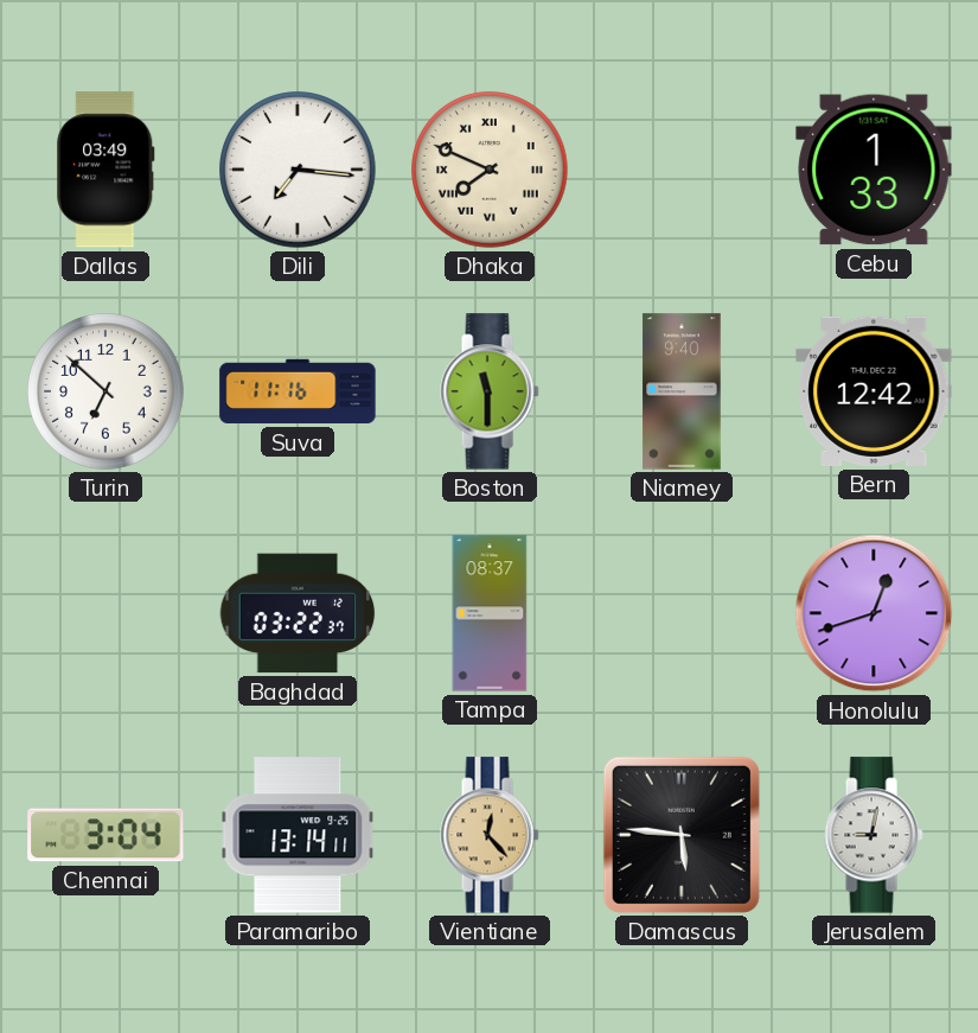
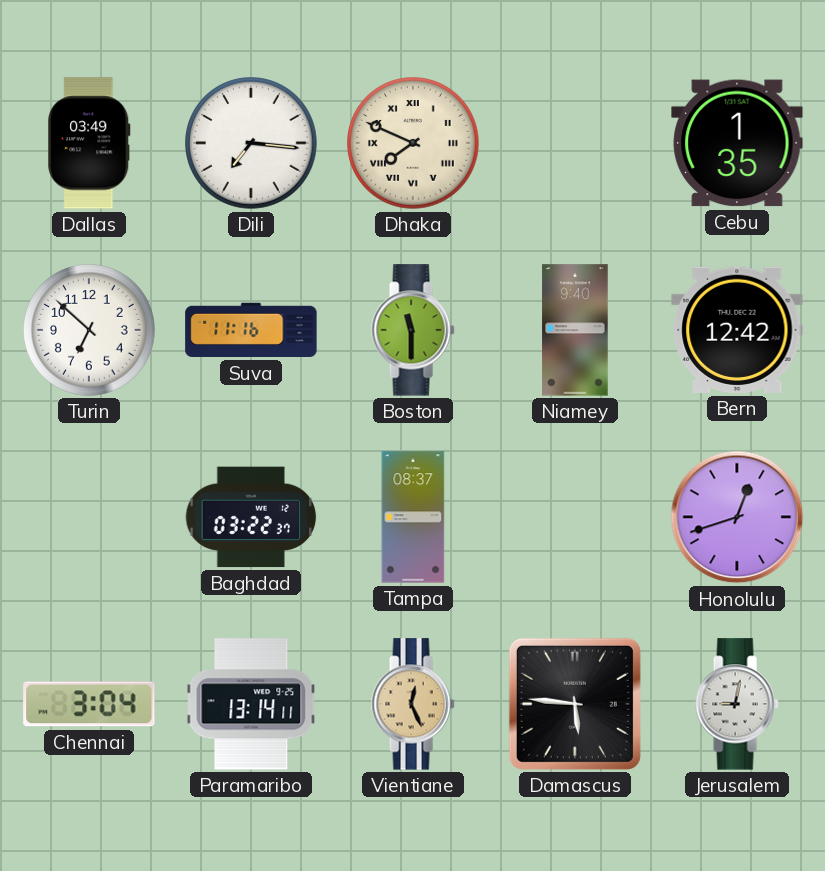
Cebu: 1:33 -> 1:35
Vientiane: 12:23 -> 12:26
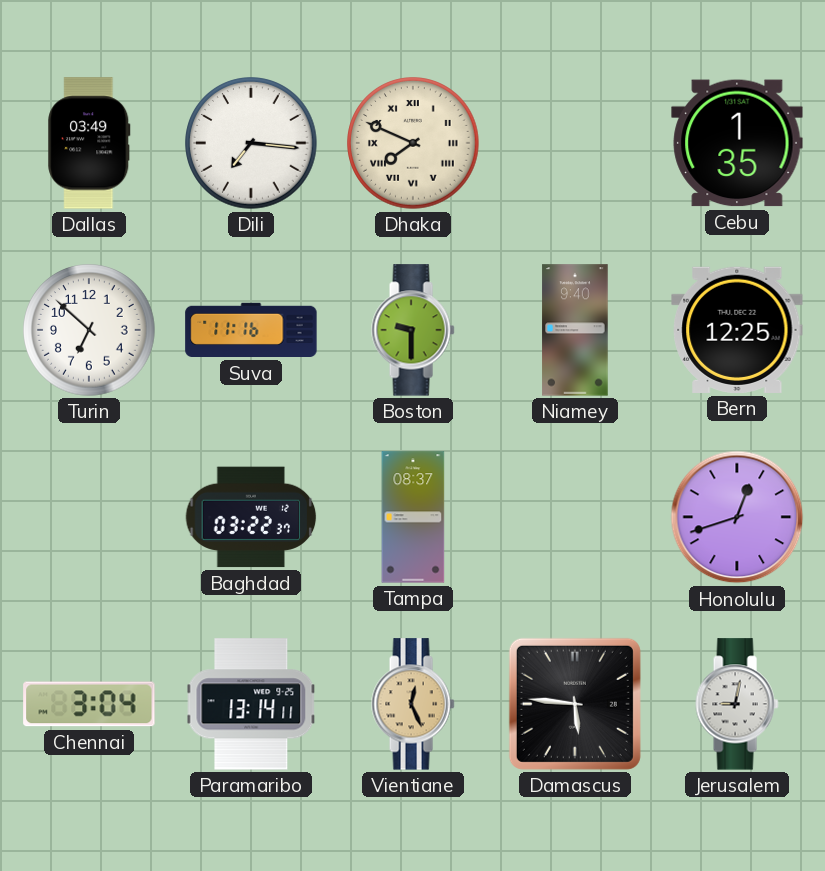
Boston: 11:30 -> 9:30
Bern: 12:42 -> 12:25
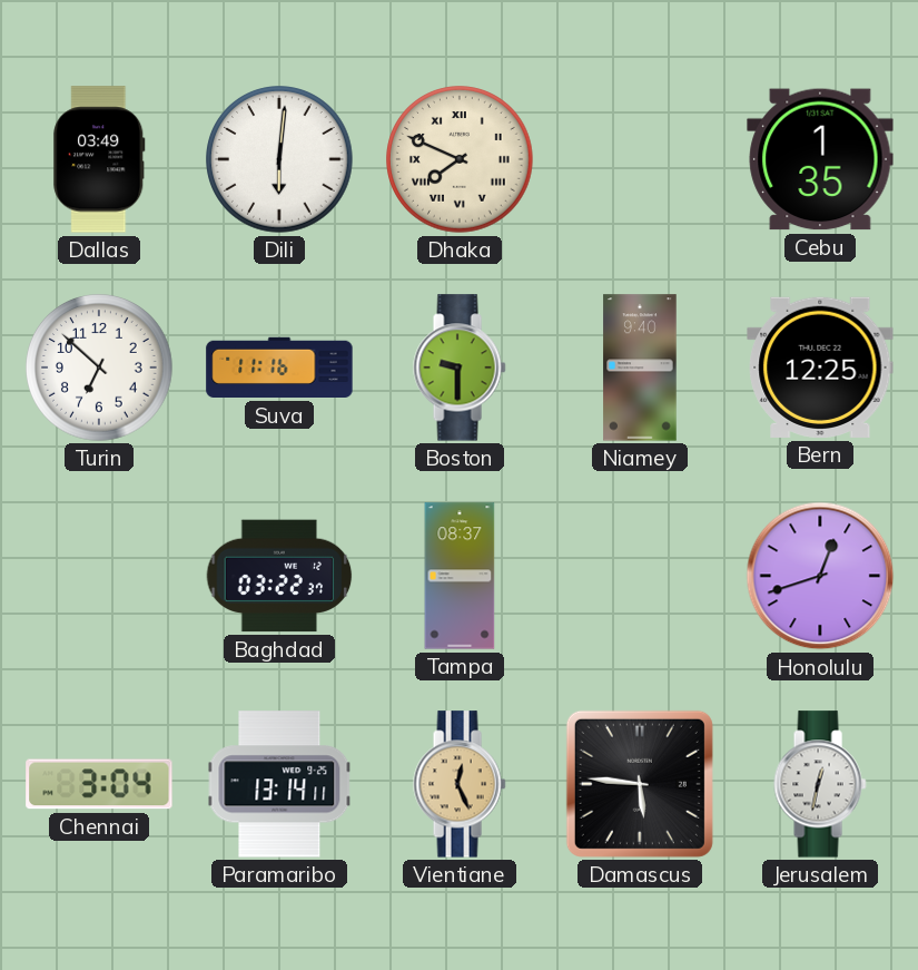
Dili: 7:16 -> 6:01
Jerusalem: 9:02 -> 12:32
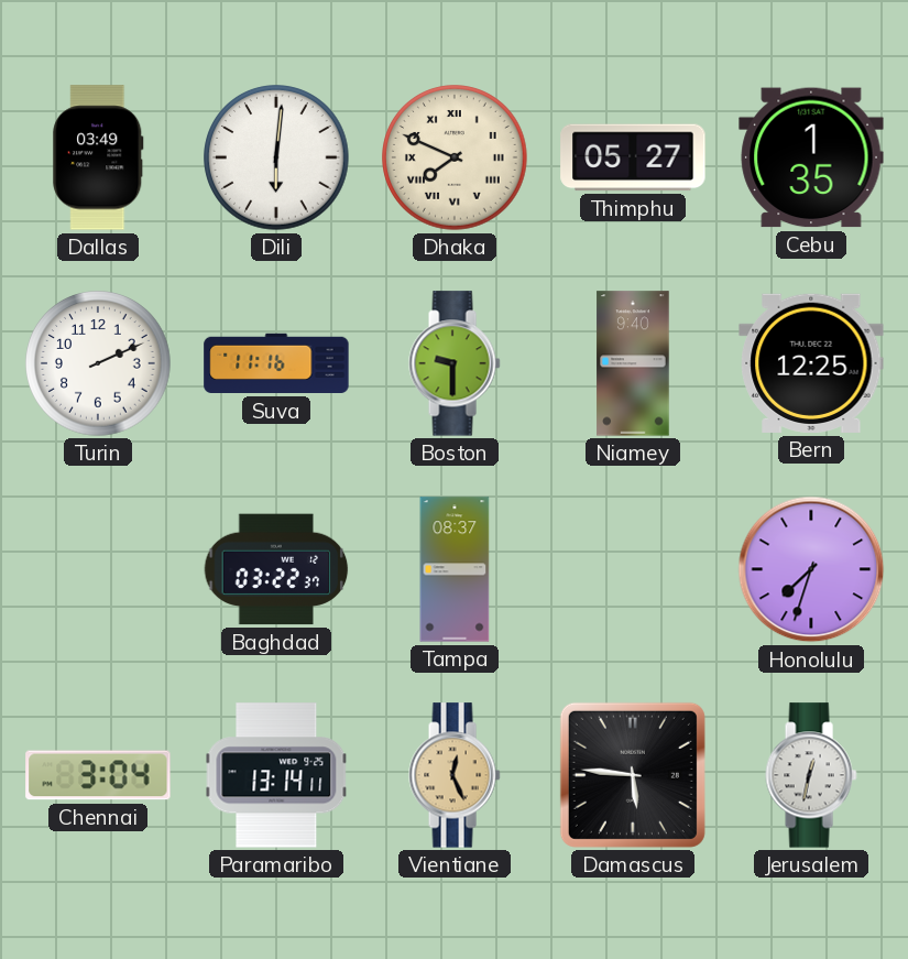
Thimphu: none -> 05:27
Turin: 6:52 -> 2:11
Honolulu: 12:42 -> 7:33
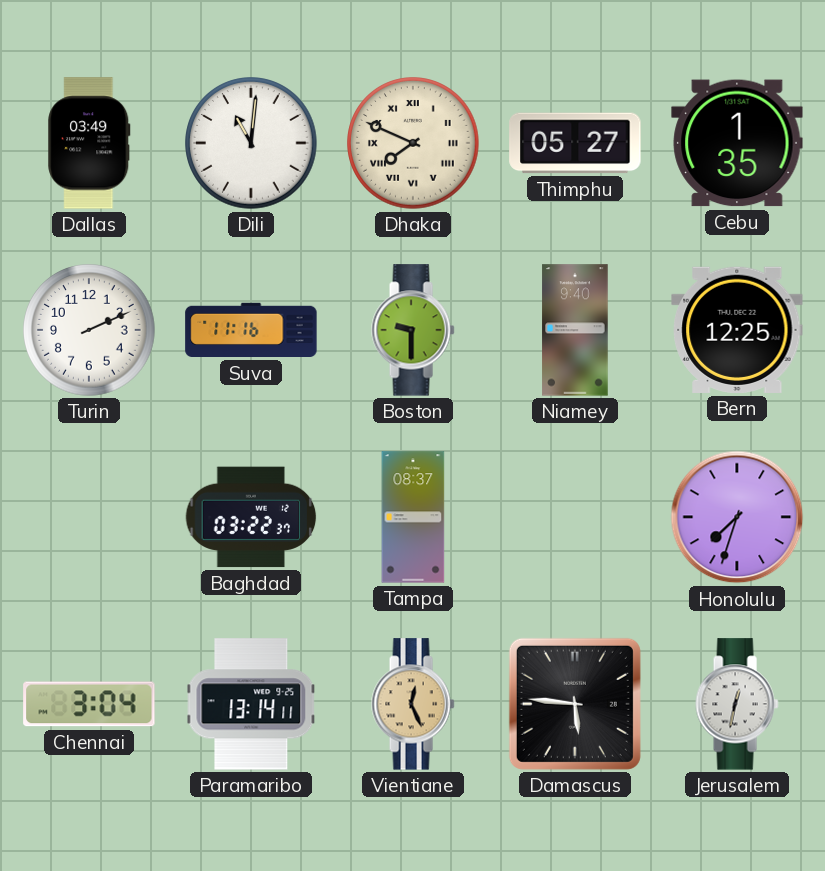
Dili: 6:01 -> 11:01
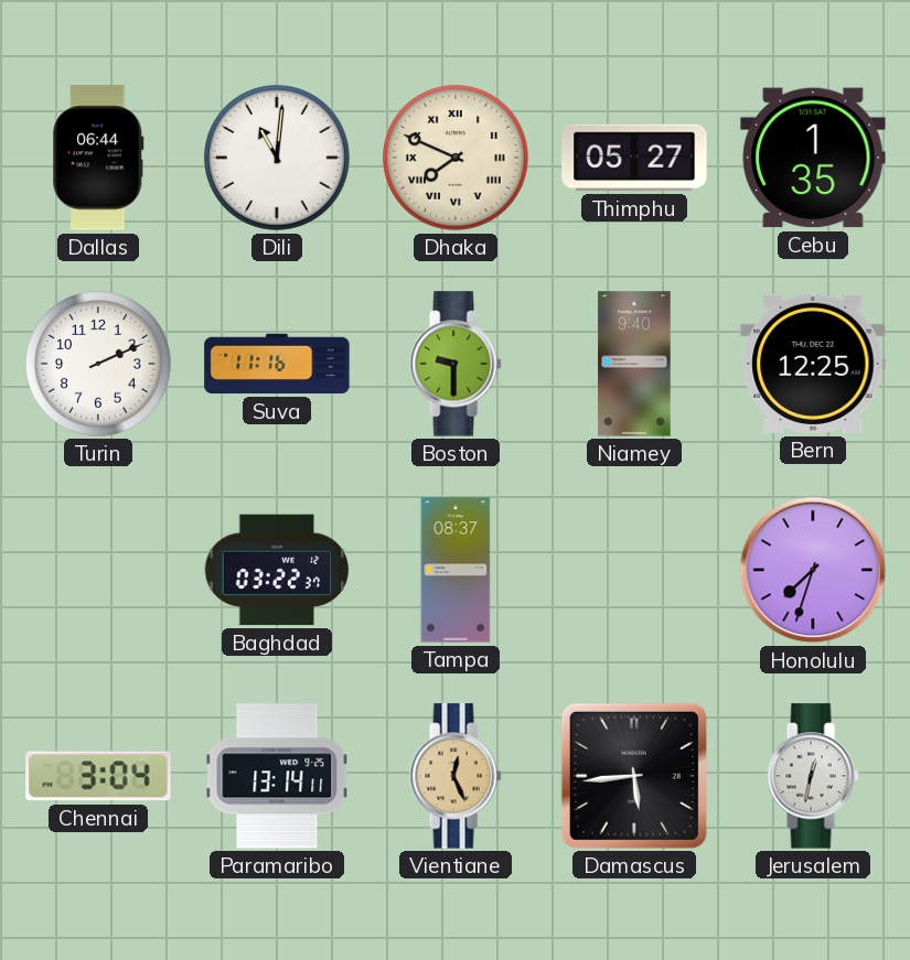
Dallas: 03:49 -> 06:44
Damascus: 5:46 -> 5:44
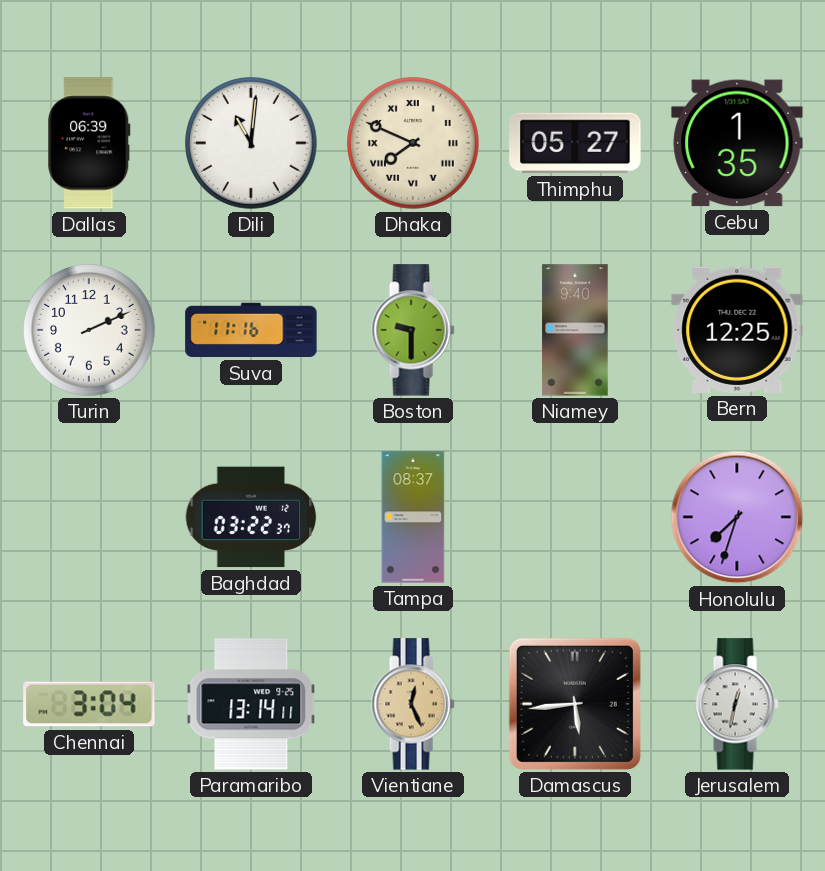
Dallas: 06:44 -> 06:39
